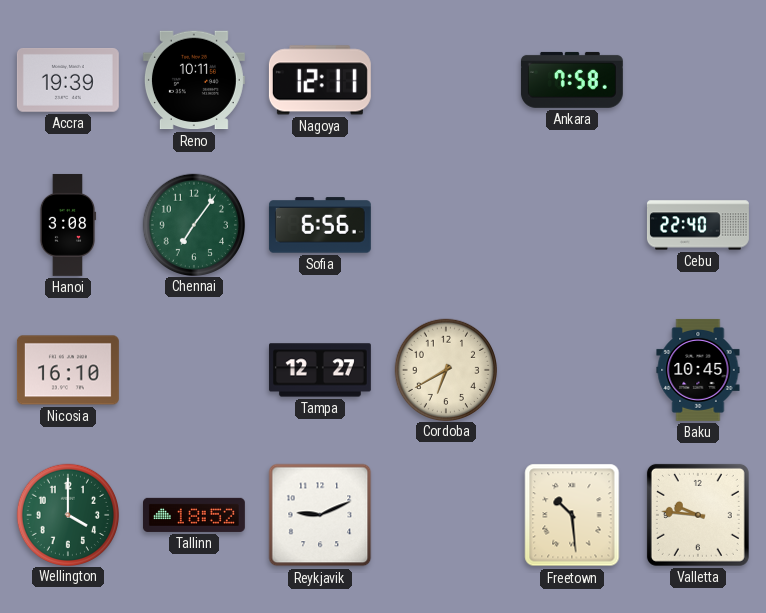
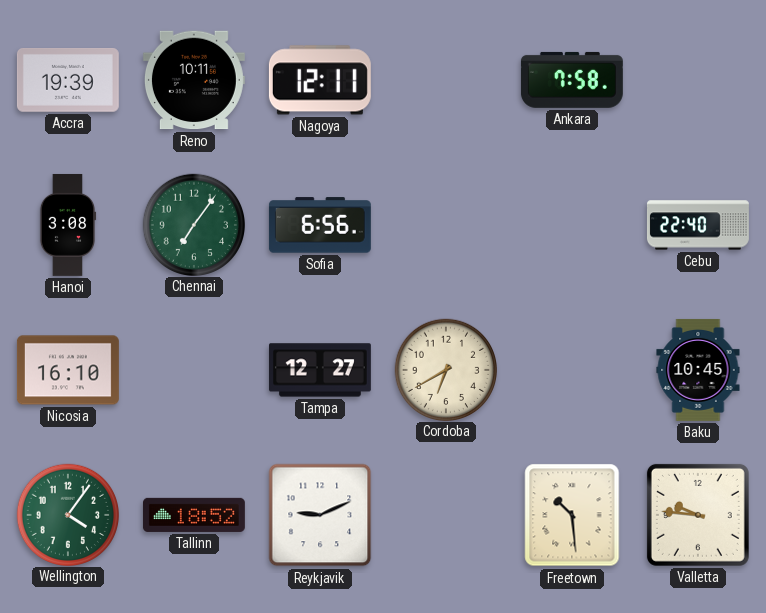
Wellington: 4:00 -> 4:06
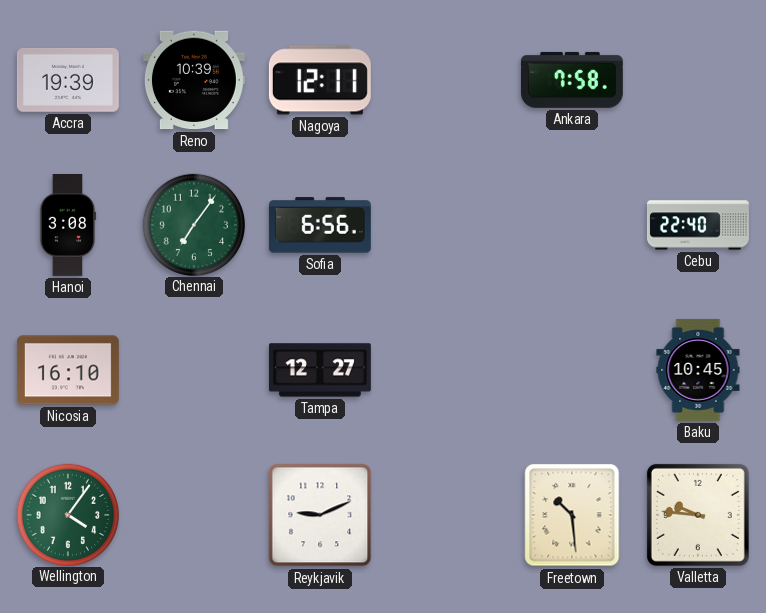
Reno: 10:11 -> 10:39
Cordoba: 6:40 -> none
Tallinn: 18:52 -> none
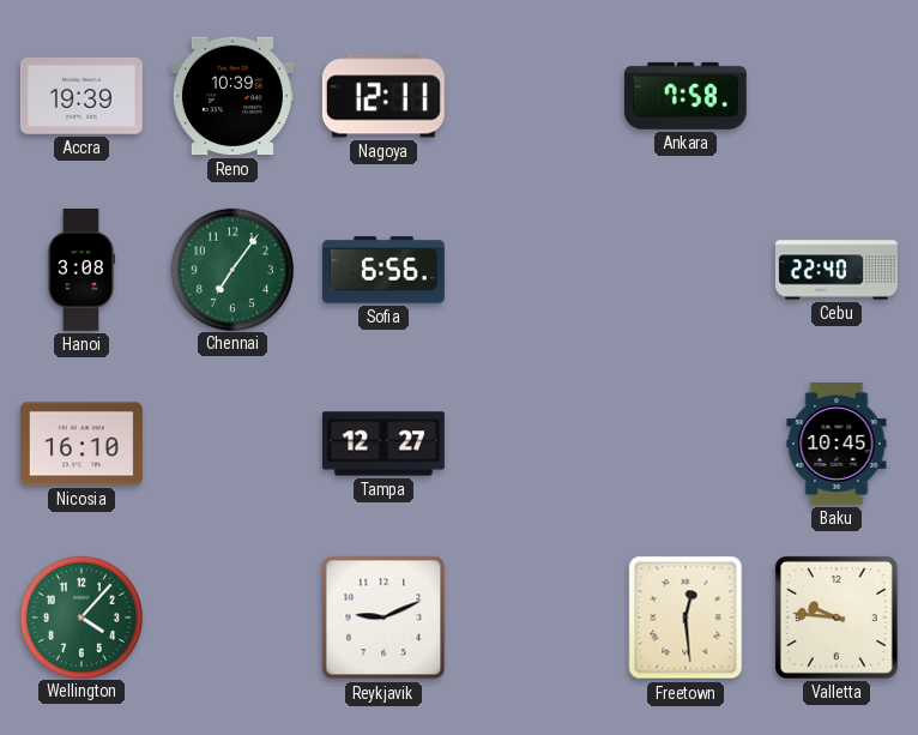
Wellington: 4:06 -> 4:07
Freetown: 10:29 -> 12:29
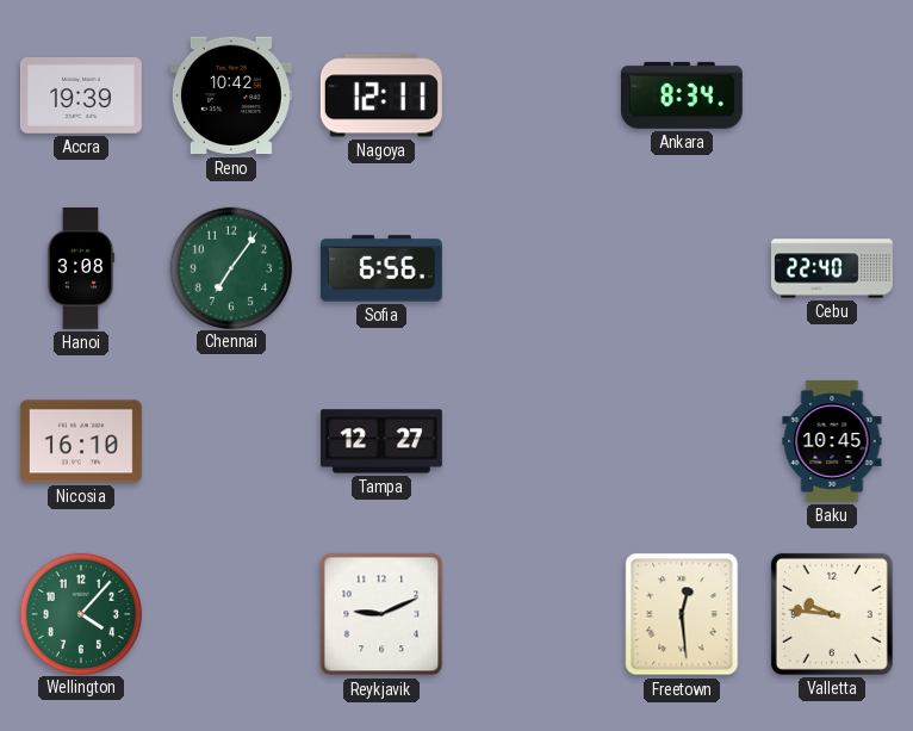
Reno: 10:39 -> 10:42
Ankara: 7:58 -> 8:34
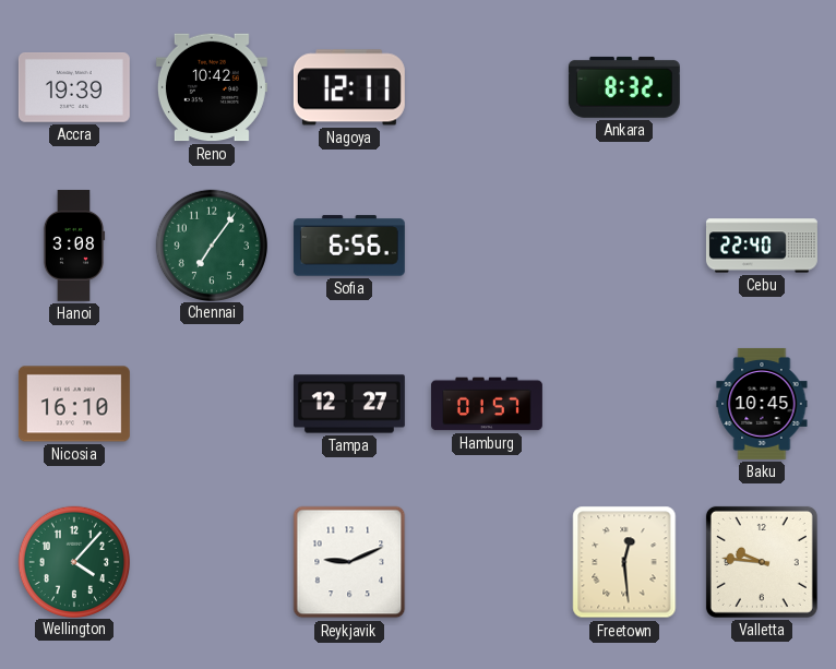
Ankara: 8:34 -> 8:32
Hamburg: none -> 01:57
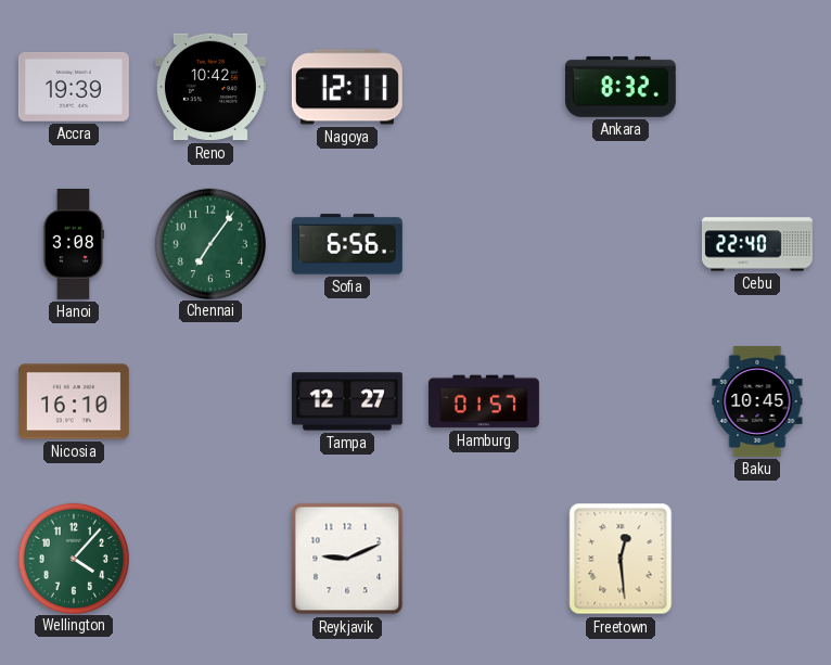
Valletta: 9:46 -> none
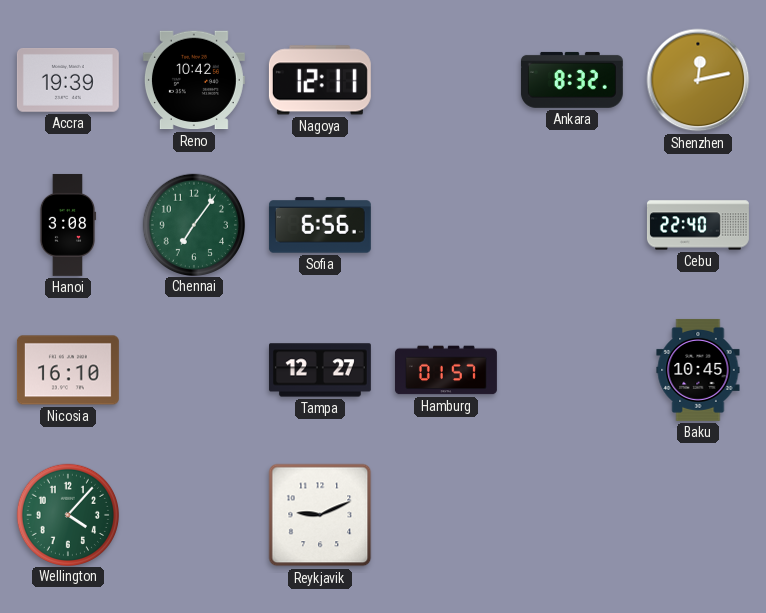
Shenzhen: none -> 12:13
Freetown: 12:29 -> none
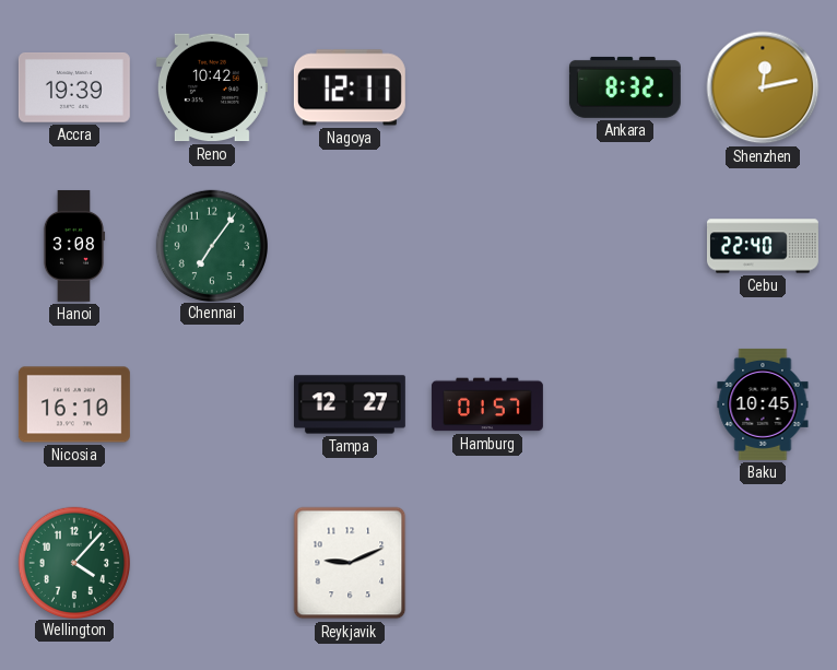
Sofia: 6:56 -> none
